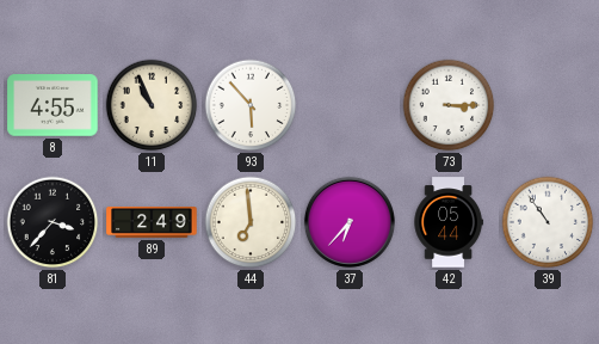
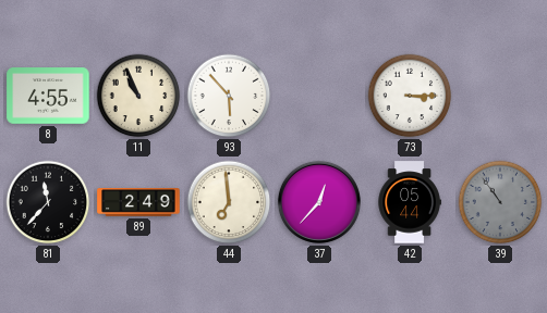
81: 3:37 -> 11:37
37: 6:37 -> 12:37
39 dial: white -> grey
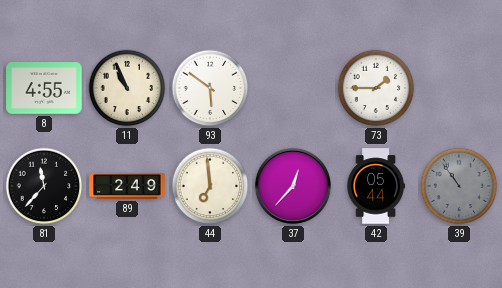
93: 5:53 -> 5:51
73: 3:15 -> 1:45
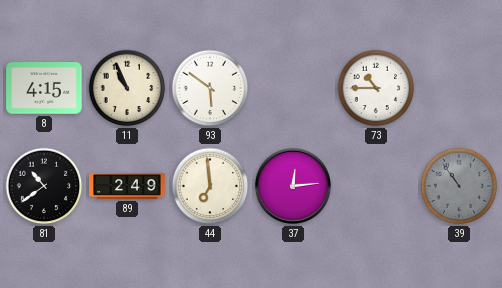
8: 4:55 -> 4:15
73: 1:45 -> 10:45
81: 11:37 -> 10:39
37: 12:37 -> 12:14
42: 05:44 -> none
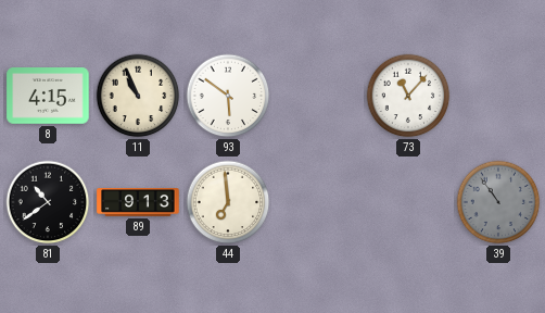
73: 10:45 -> 11:07
89: 2:49 -> 9:13
37: 12:14 -> none
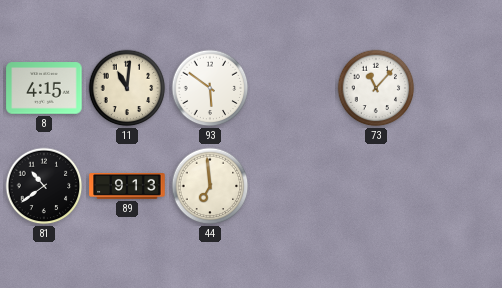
11: 10:56 -> 11:01
39: 10:54 -> none
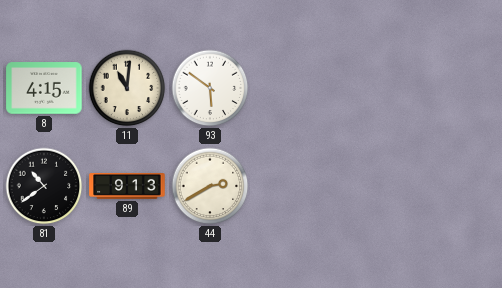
73: 11:07 -> none
44: 6:59 -> 2:40
